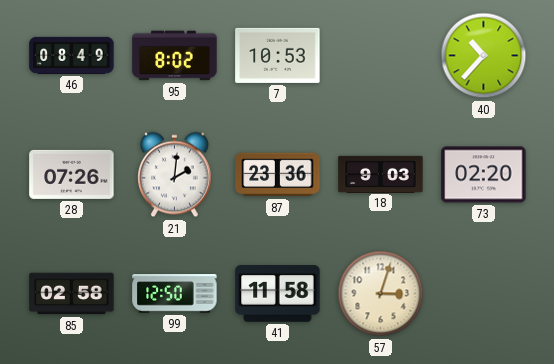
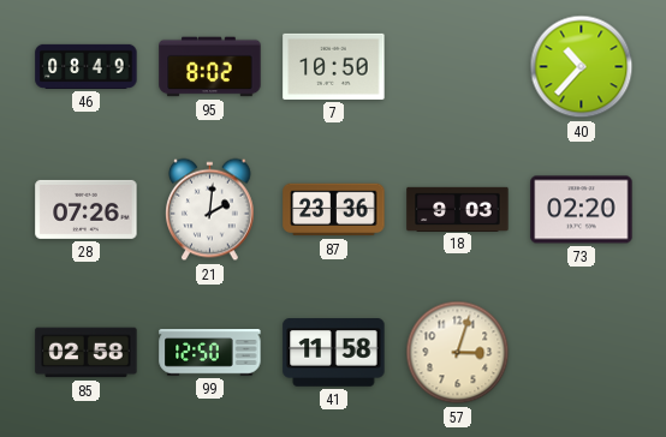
7: 10:53 -> 10:50
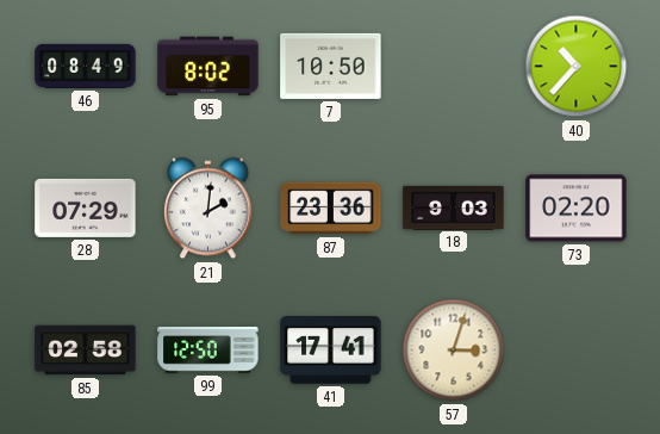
28: 07:26 -> 07:29
41: 11:58 -> 17:41
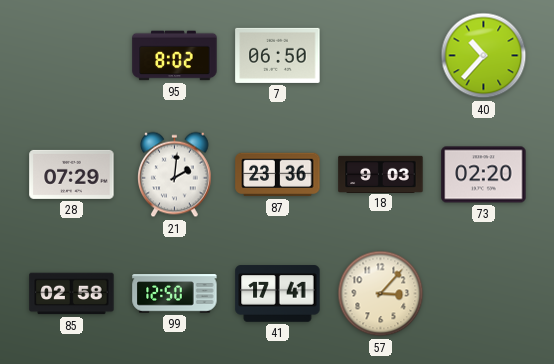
46: 08:49 -> none
7: 10:50 -> 06:50
57: 3:03 -> 3:07
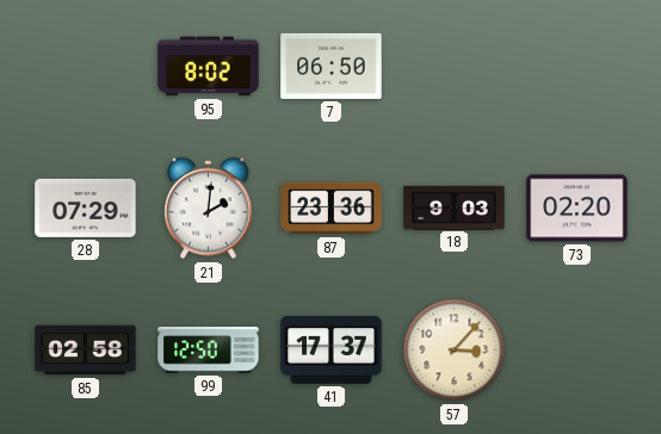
40: 10:37 -> none
41: 17:41 -> 17:37
